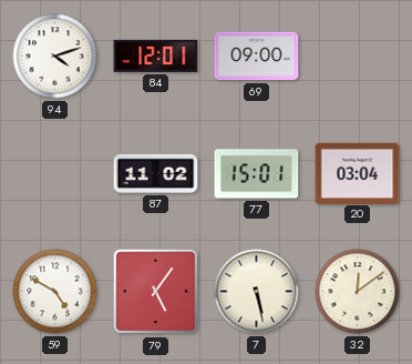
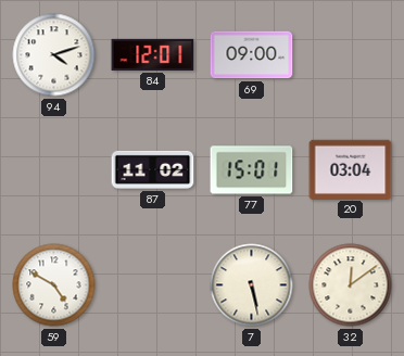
79: 5:06 -> none
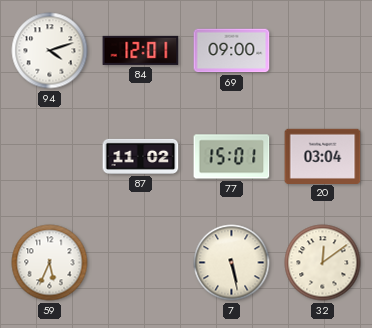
59: 4:50 -> 5:34
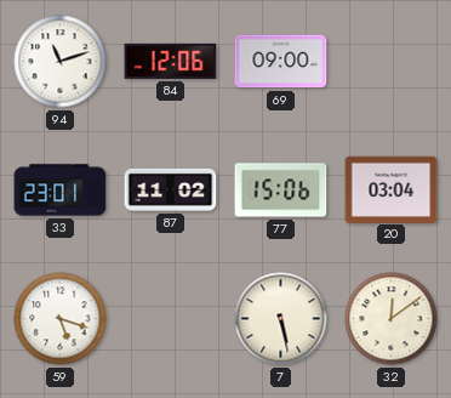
94: 4:12 -> 11:12
84: 12:01 -> 12:06
33: none -> 23:01
77: 15:01 -> 15:06
59: 5:34 -> 5:18
